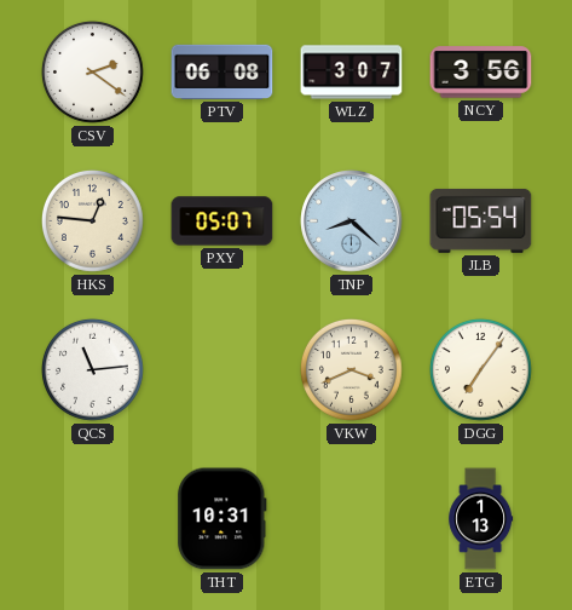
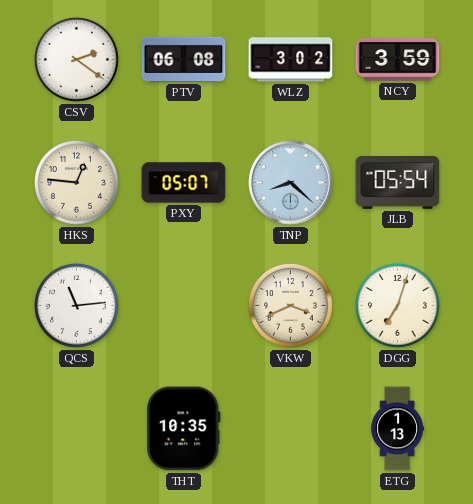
WLZ: 3:07 -> 3:02
NCY: 3:56 -> 3:59
DGG: 7:06 -> 7:03
THT: 10:31 -> 10:35
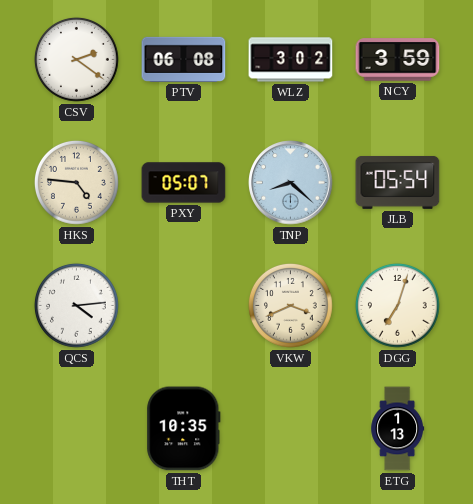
HKS: 12:46 -> 4:46
QCS: 11:14 -> 4:14
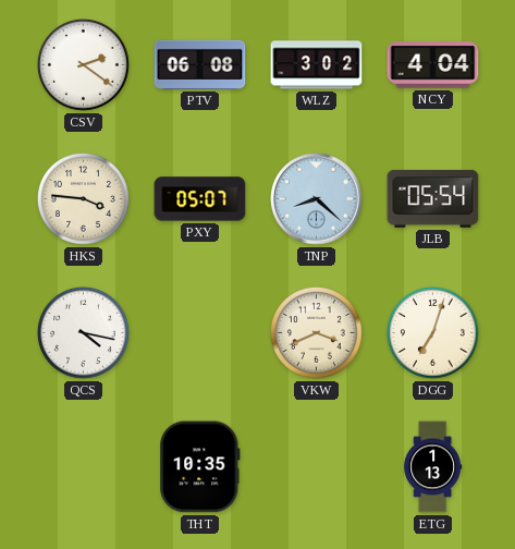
NCY: 3:59 -> 4:04
HKS: 4:46 -> 3:46
QCS: 4:14 -> 4:17
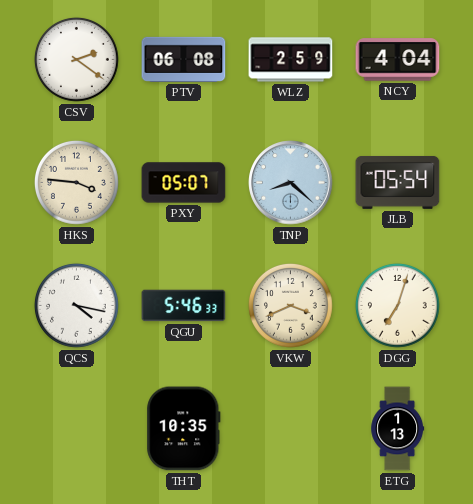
WLZ: 3:02 -> 2:59
QGU: none -> 5:46
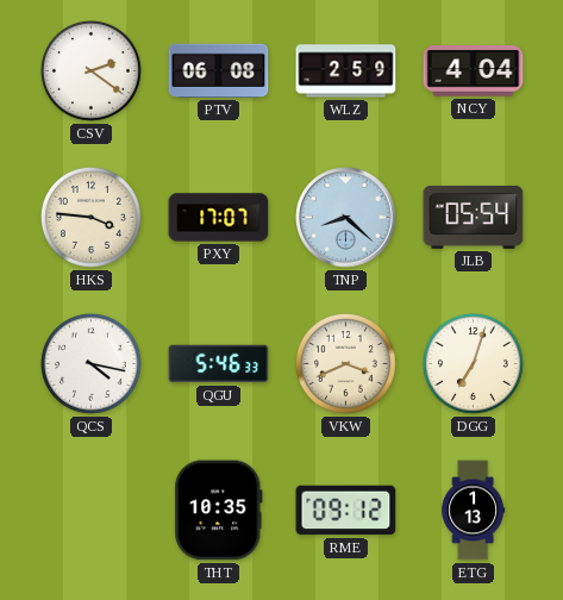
PXY: 05:07 -> 17:07
RME: none -> 09:12
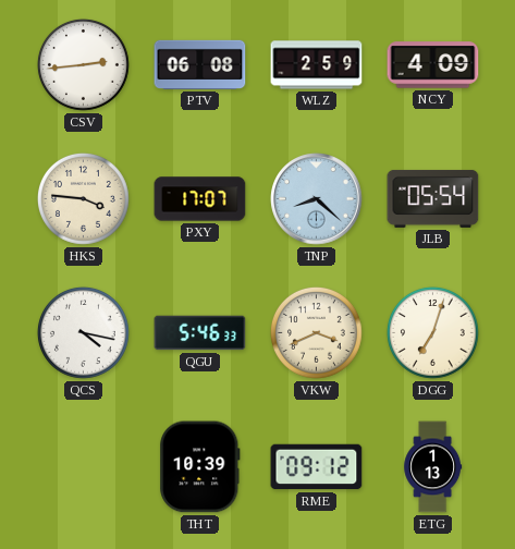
CSV: 2:21 -> 2:44
NCY: 4:04 -> 4:09
THT: 10:35 -> 10:39
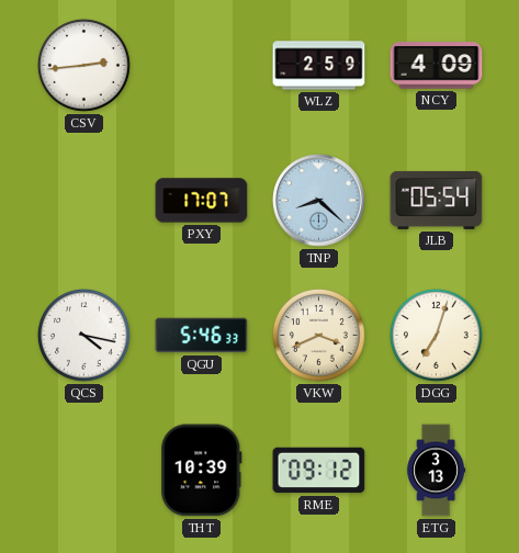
PTV: 06:08 -> none
HKS: 3:46 -> none
ETG: 1:13 -> 3:13
